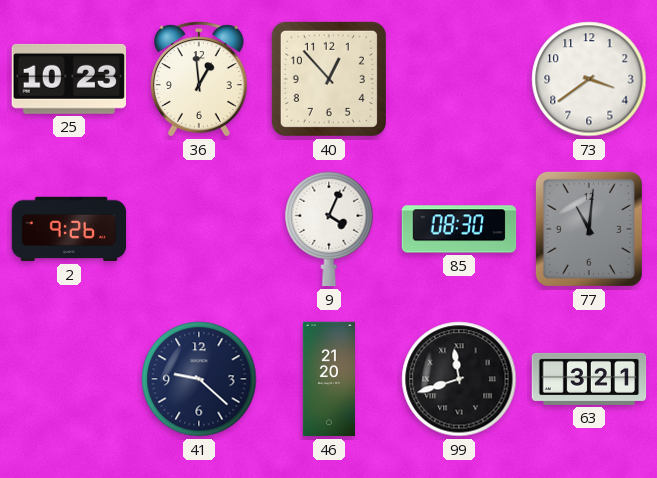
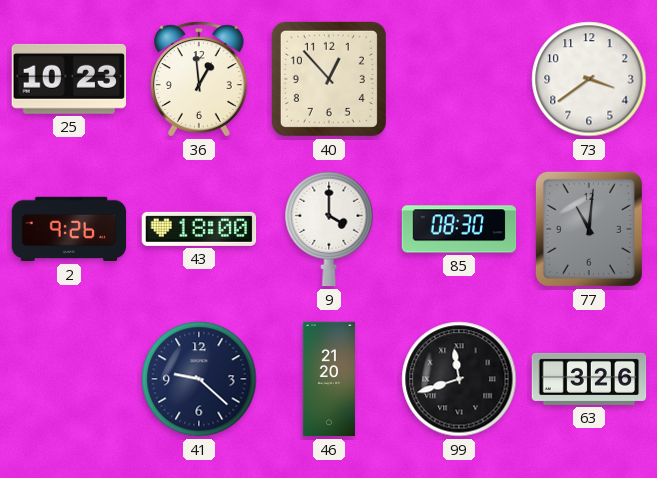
43: none -> 18:00
9: 4:04 -> 4:00
63: 3:21 -> 3:26
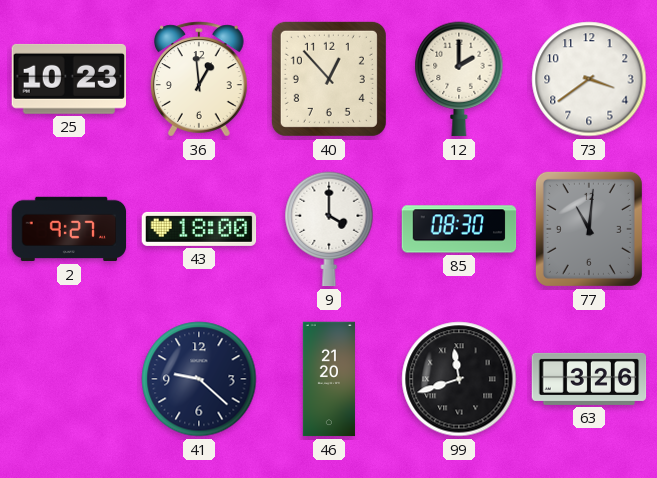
12: none -> 2:00
2: 9:26 -> 9:27
